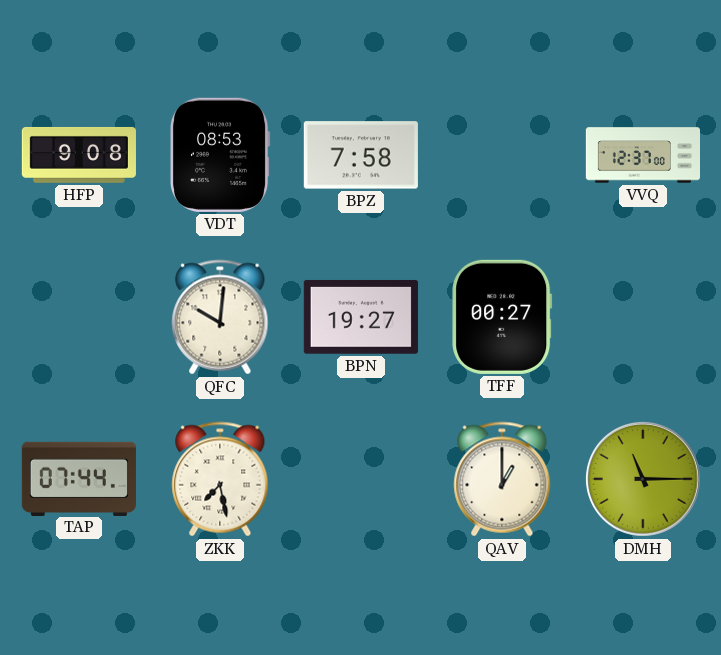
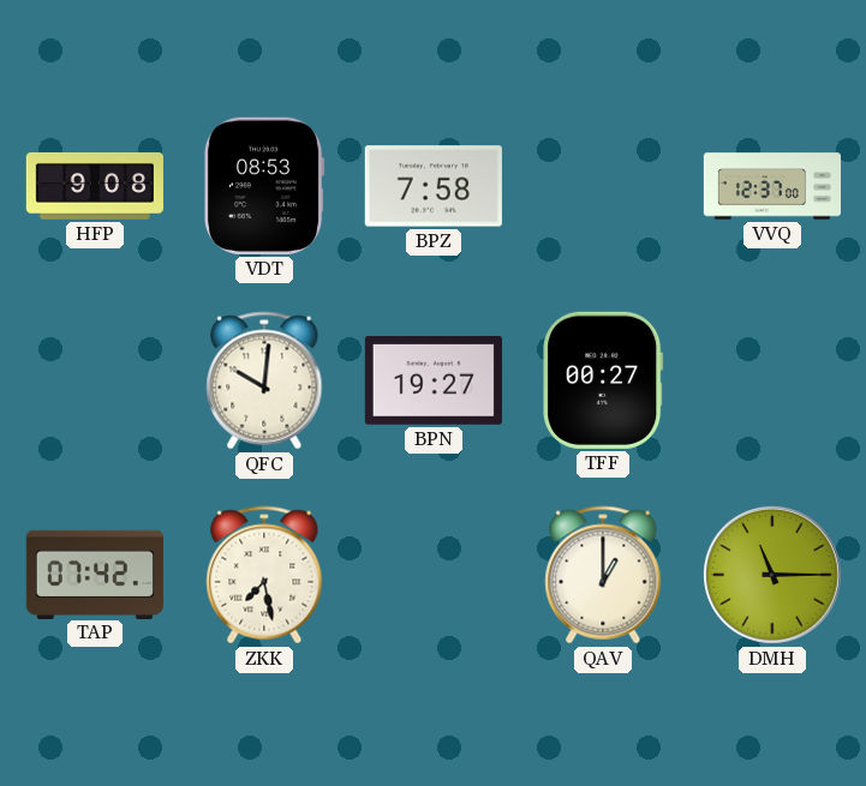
TAP: 07:44 -> 07:42
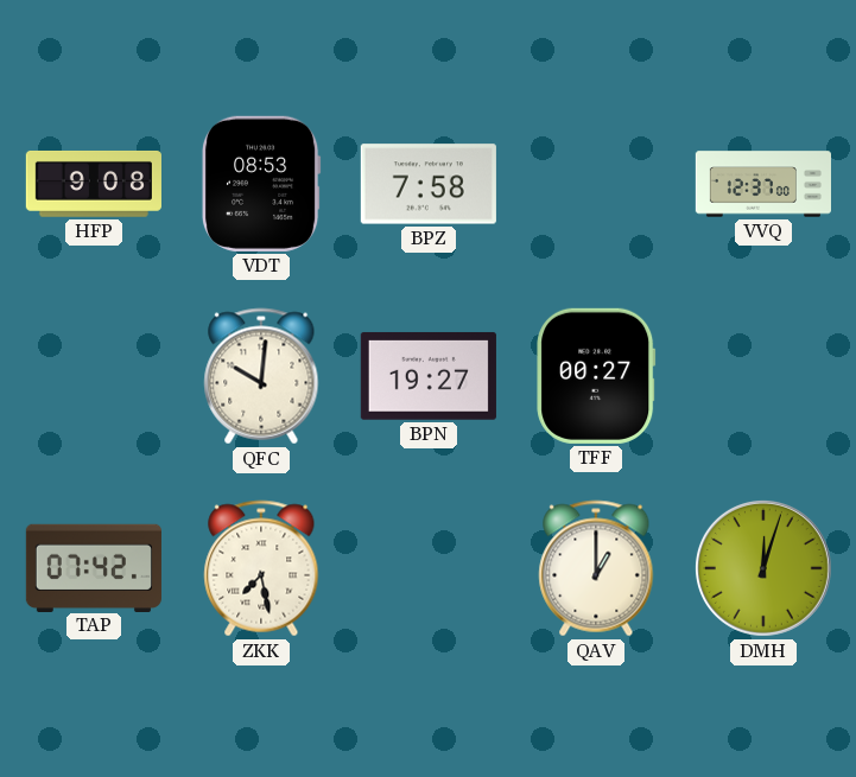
DMH: 11:15 -> 12:03
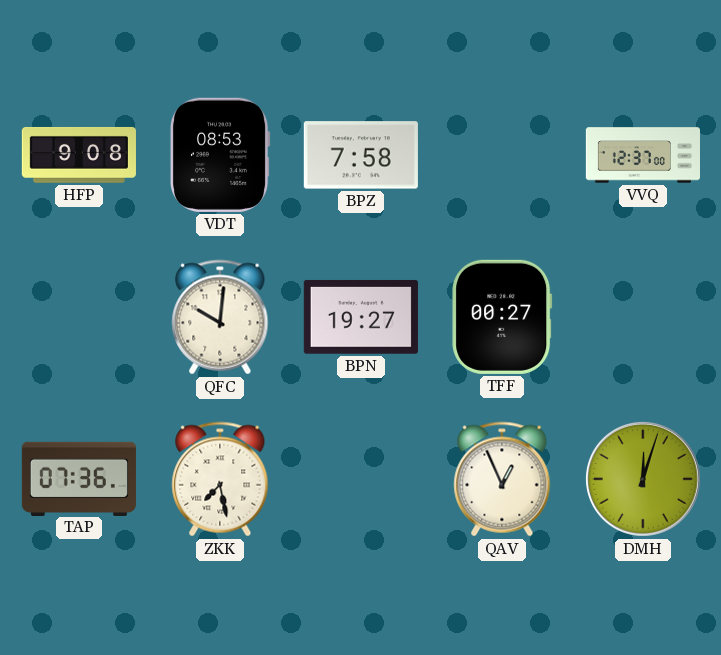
TAP: 07:42 -> 07:36
QAV: 1:00 -> 12:56
